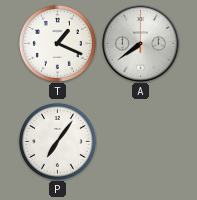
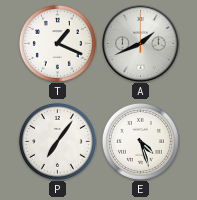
A: 7:39 -> 1:41
E: none -> 4:27
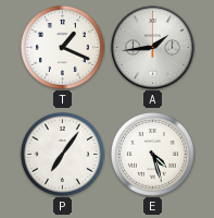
A: 1:41 -> 1:44
